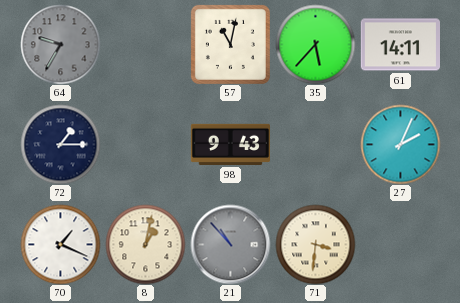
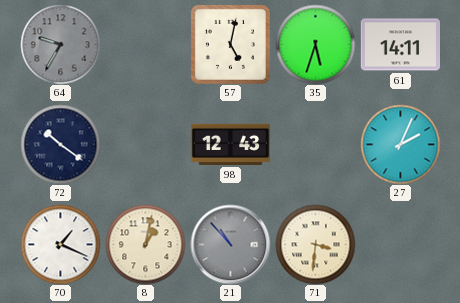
57: 11:02 -> 5:02
35: 5:37 -> 5:33
72: 1:15 -> 10:21
98: 9:43 -> 12:43
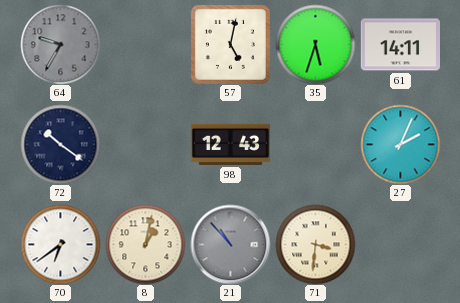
70: 1:19 -> 6:39
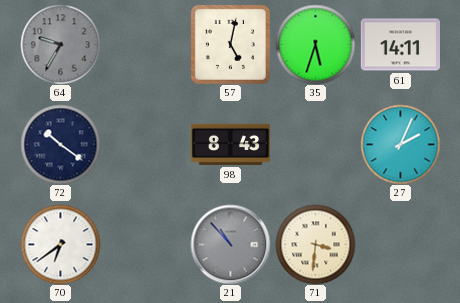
98: 12:43 -> 8:43
8: 1:02 -> none
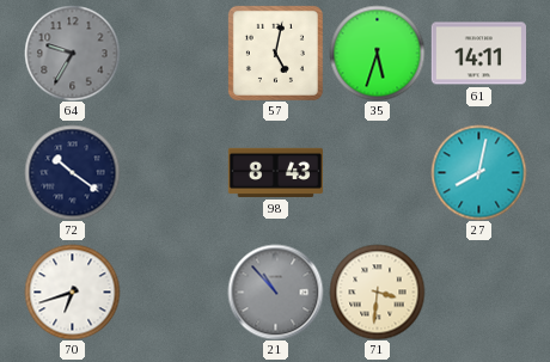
27: 2:04 -> 8:02
70: 6:39 -> 6:42
